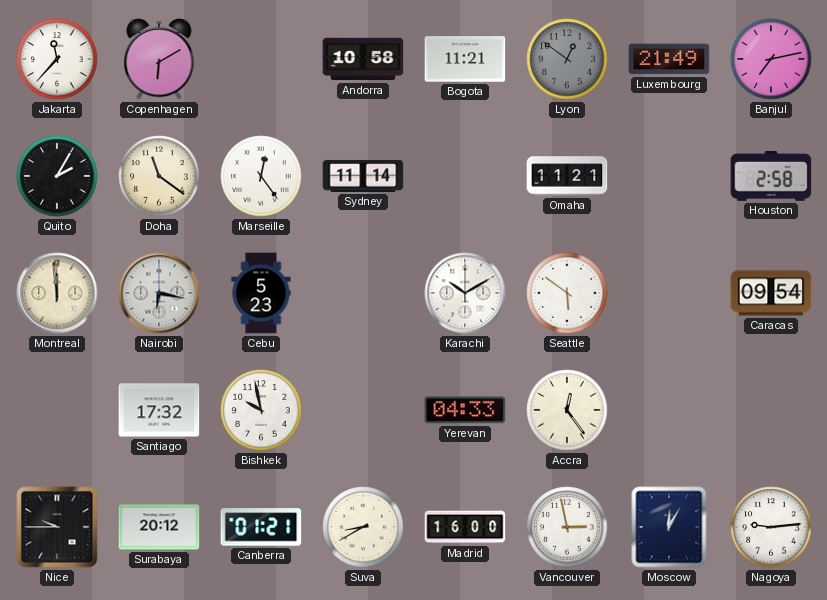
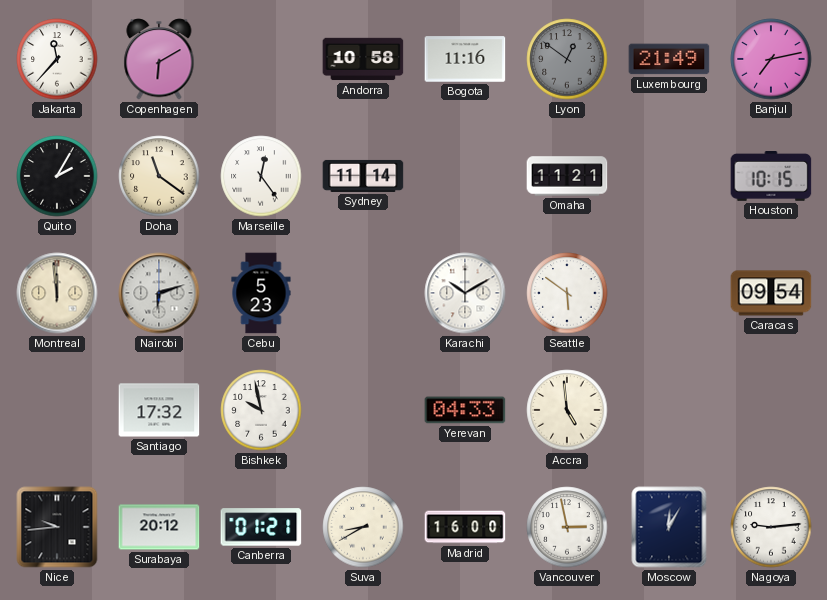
Bogota: 11:21 -> 11:16
Houston: 2:58 -> 10:15
Nairobi: 6:17 -> 6:12
Accra: 12:24 -> 4:59
Nice: 9:45 -> 9:44
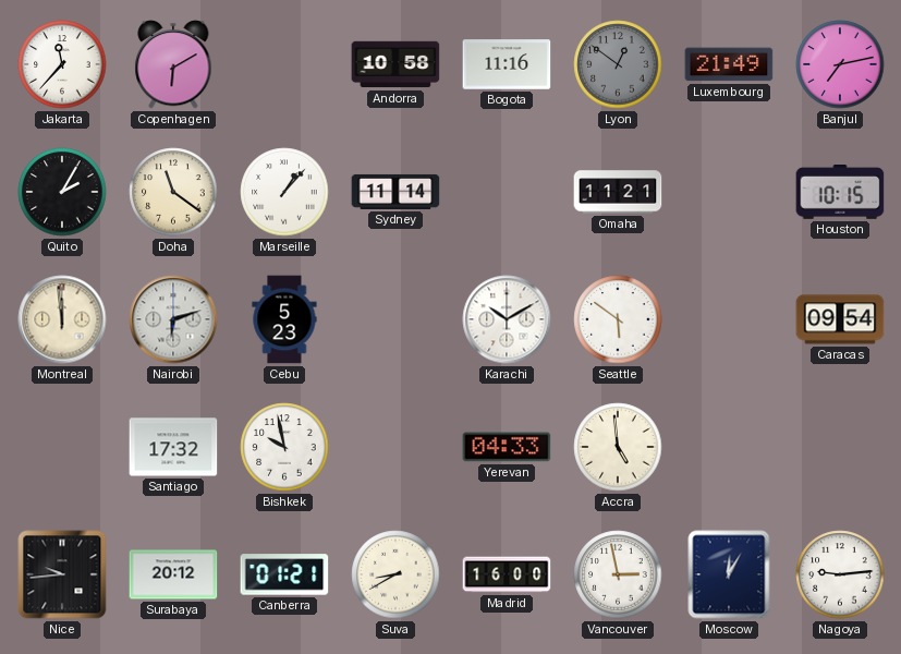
Marseille: 12:24 -> 1:07
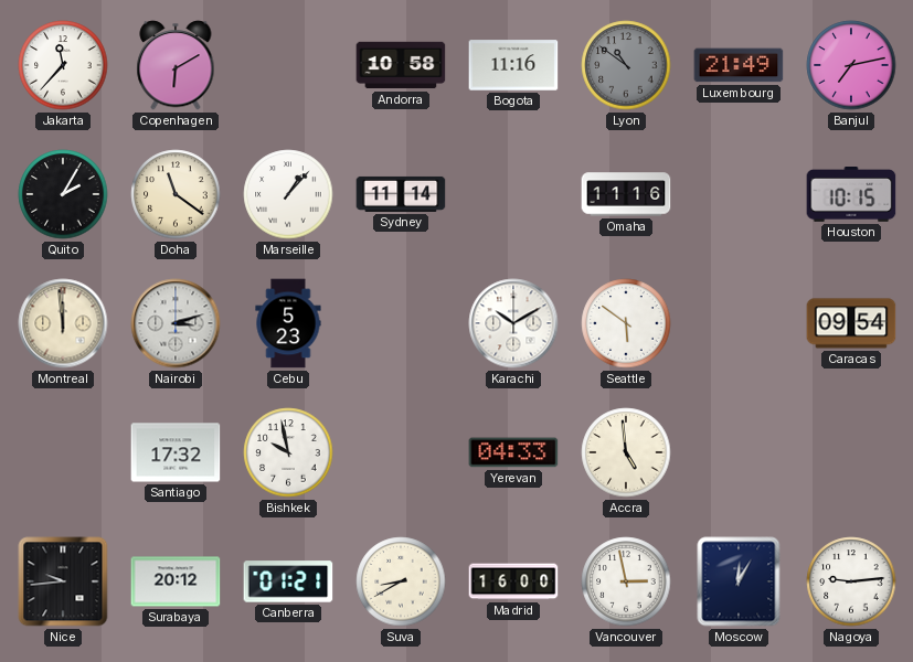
Lyon: 12:51 -> 10:51
Omaha: 11:21 -> 11:16
Nairobi: 6:12 -> 3:12
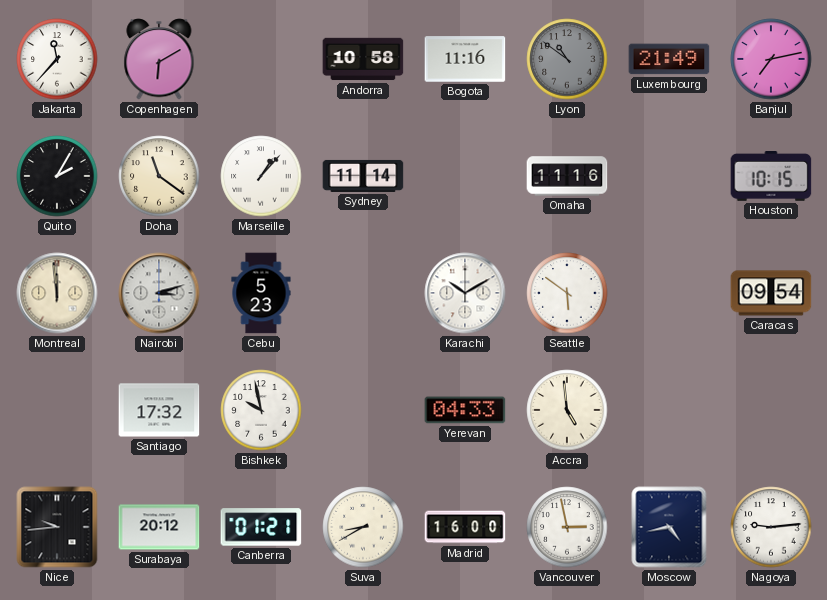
Moscow: 12:05 -> 4:43
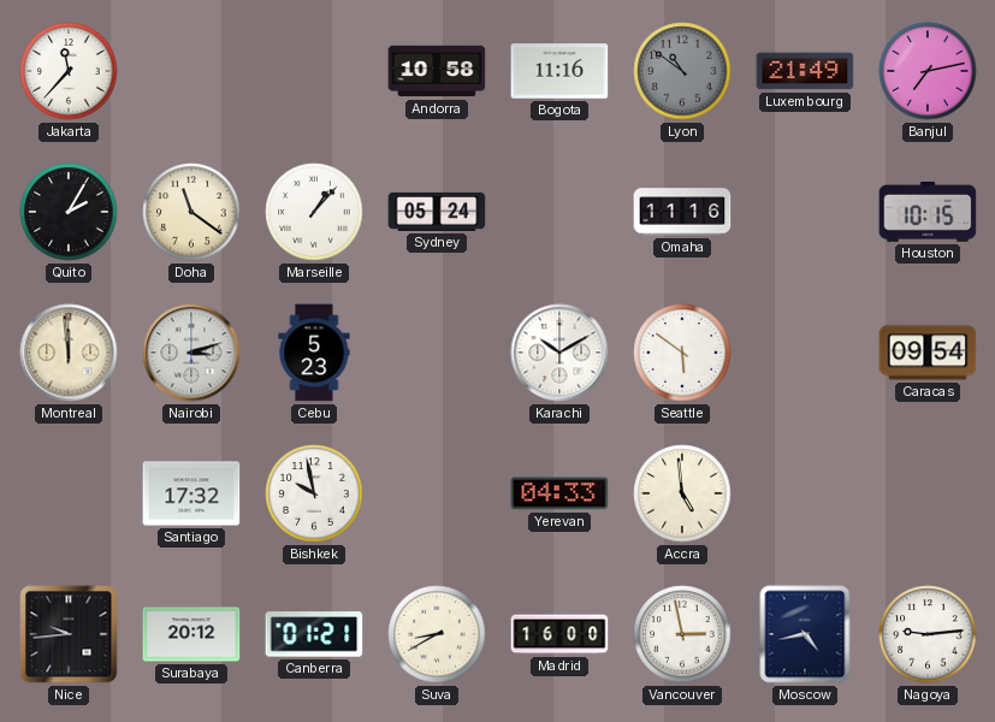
Copenhagen: 6:10 -> none
Sydney: 11:14 -> 05:24
